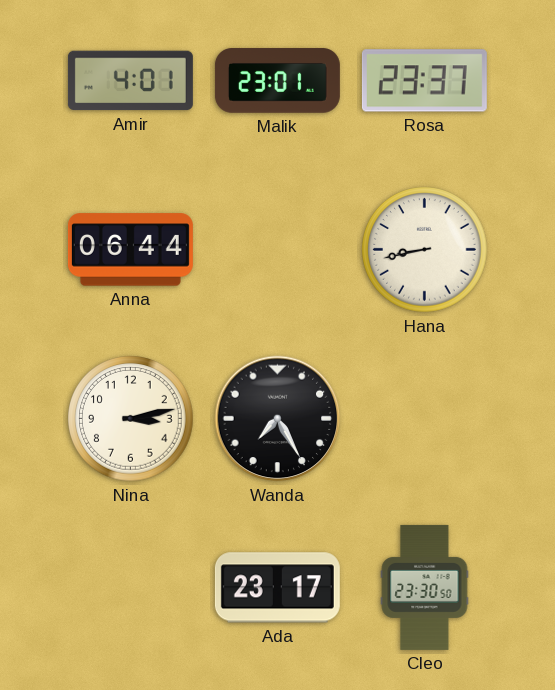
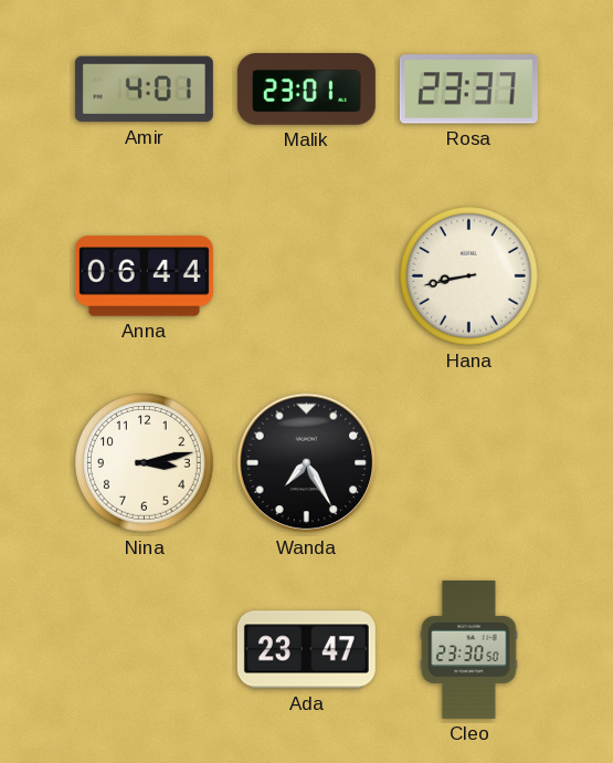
Ada: 23:17 -> 23:47
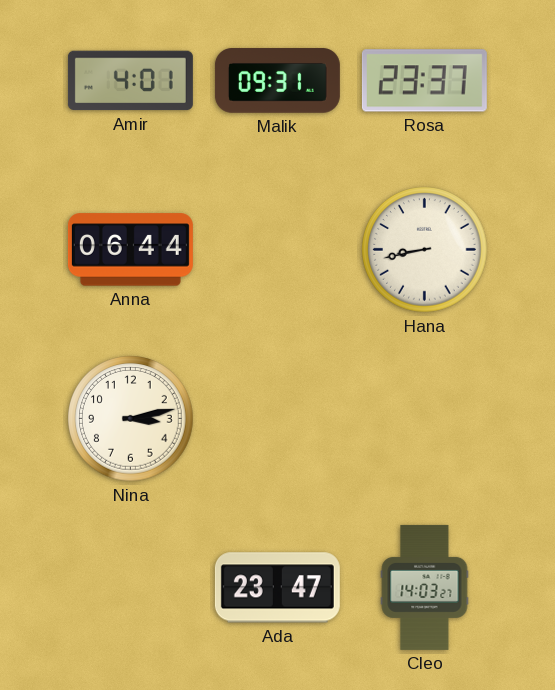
Malik: 23:01 -> 09:31
Wanda: 7:25 -> none
Cleo: 23:30 -> 14:03
